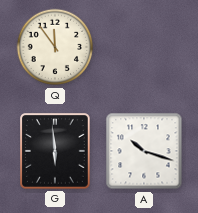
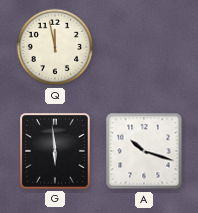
Q: 11:54 -> 11:58
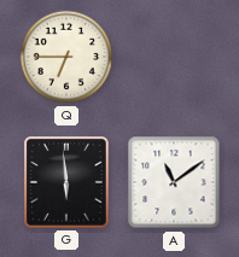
Q: 11:58 -> 6:45
A: 10:18 -> 11:09
